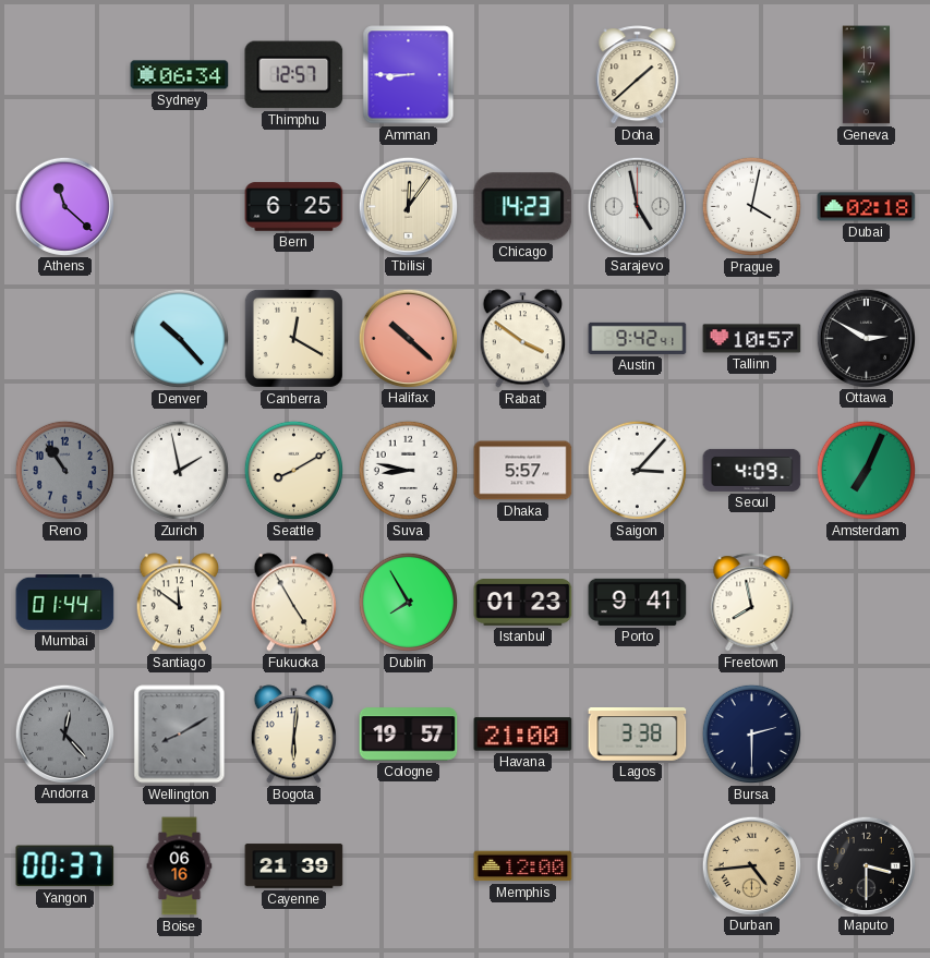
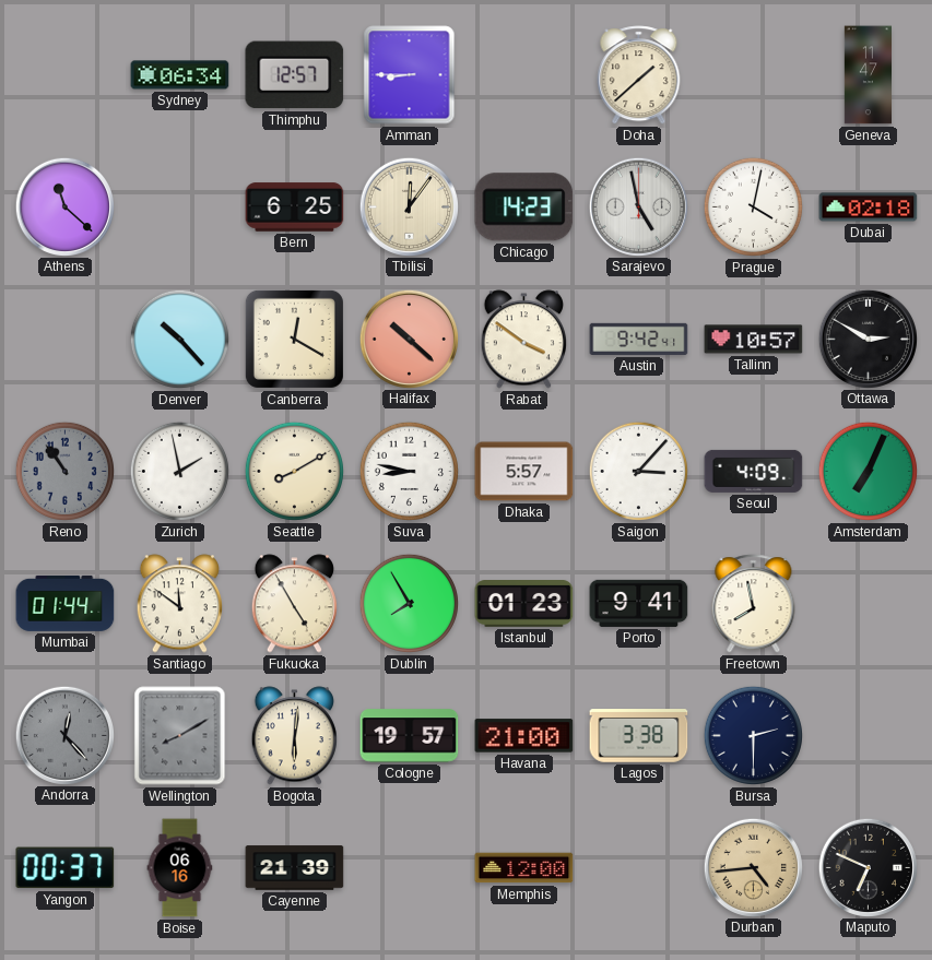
Maputo: 3:30 -> 6:49
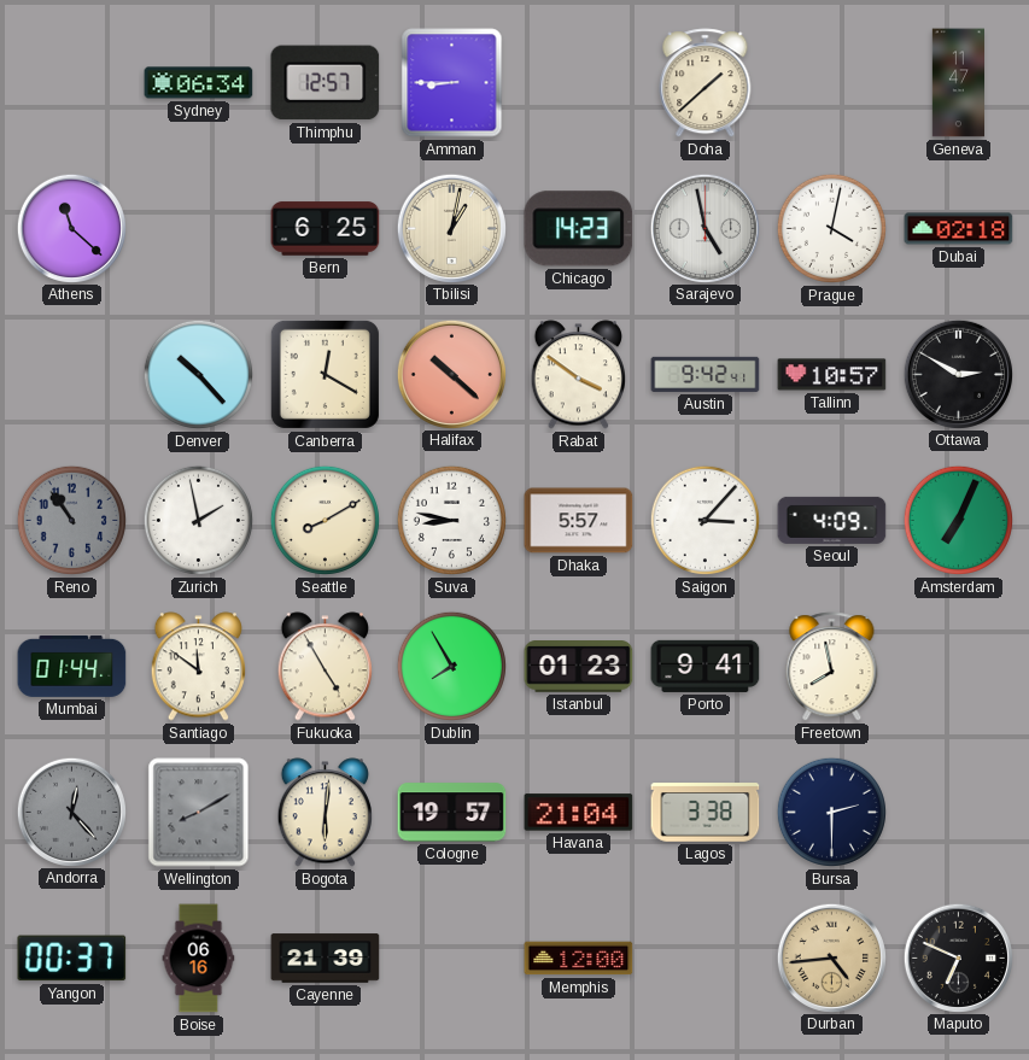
Tbilisi: 12:06 -> 1:02
Havana: 21:00 -> 21:04
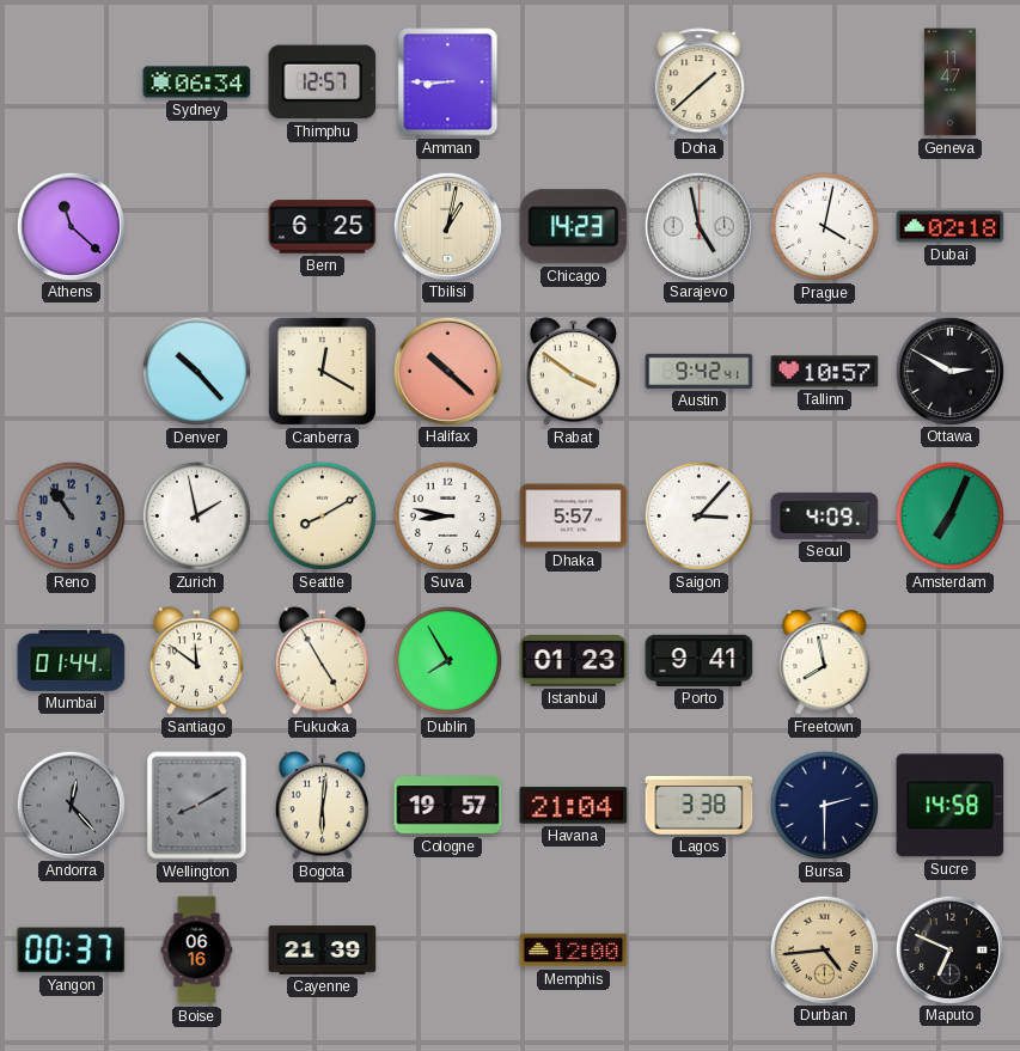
Sucre: none -> 14:58
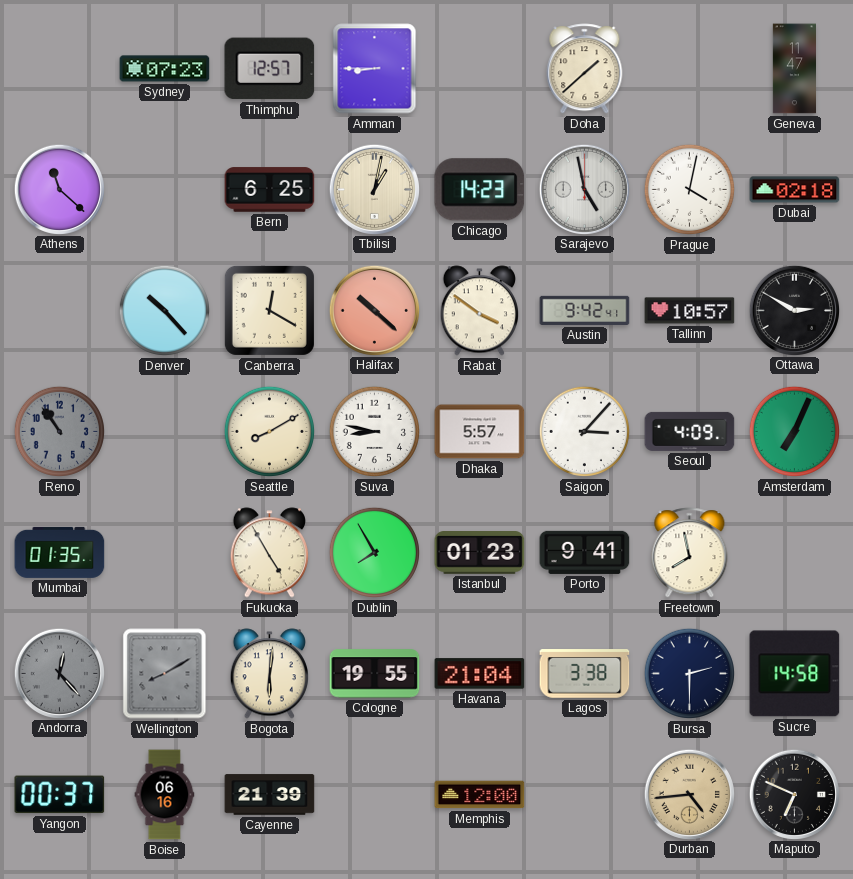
Sydney: 06:34 -> 07:23
Zurich: 1:58 -> none
Mumbai: 01:44 -> 01:35
Santiago: 11:51 -> none
Cologne: 19:57 -> 19:55
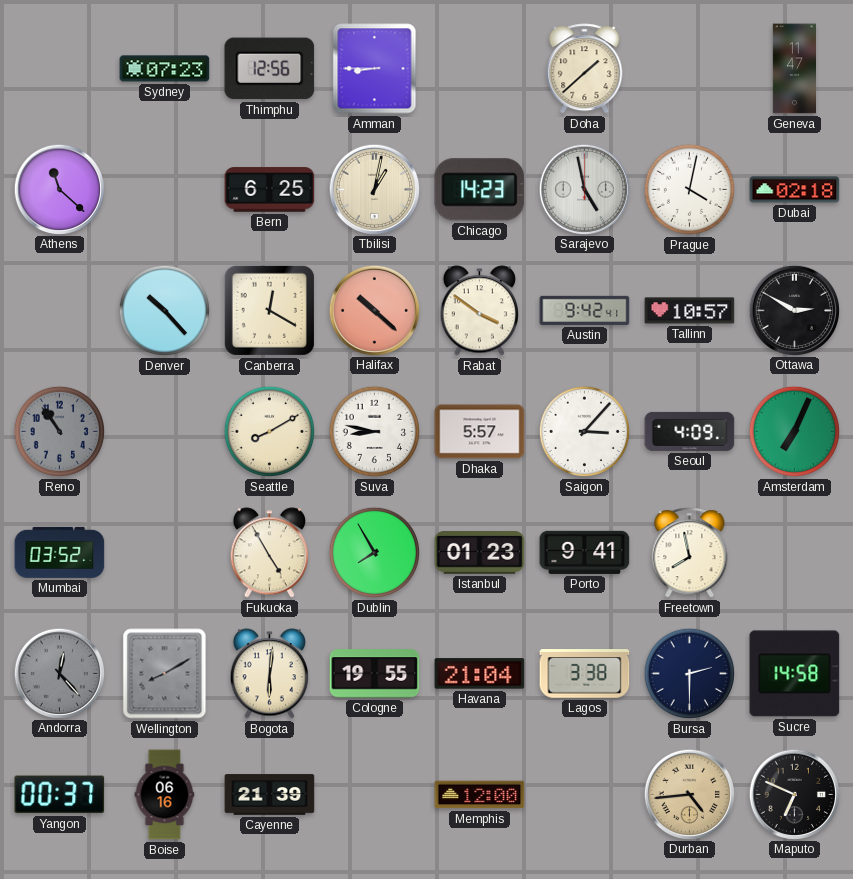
Thimphu: 12:57 -> 12:56
Mumbai: 01:35 -> 03:52
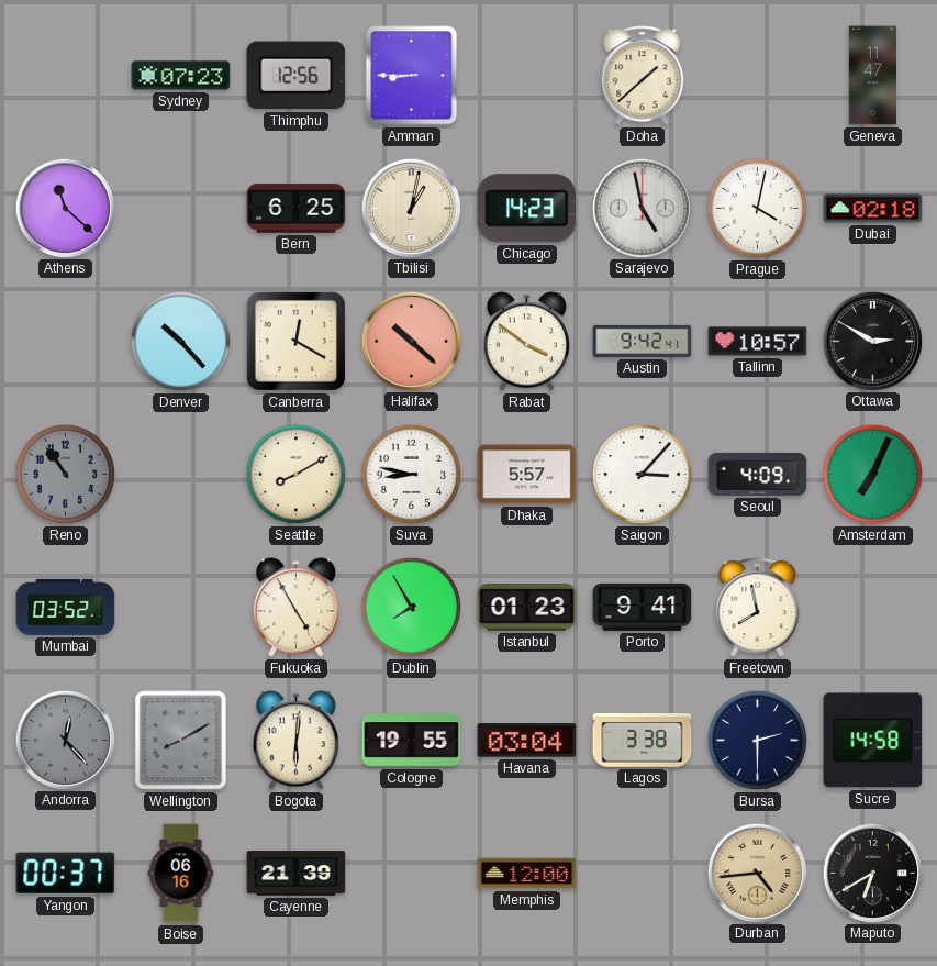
Havana: 21:04 -> 03:04
Maputo: 6:49 -> 6:40
